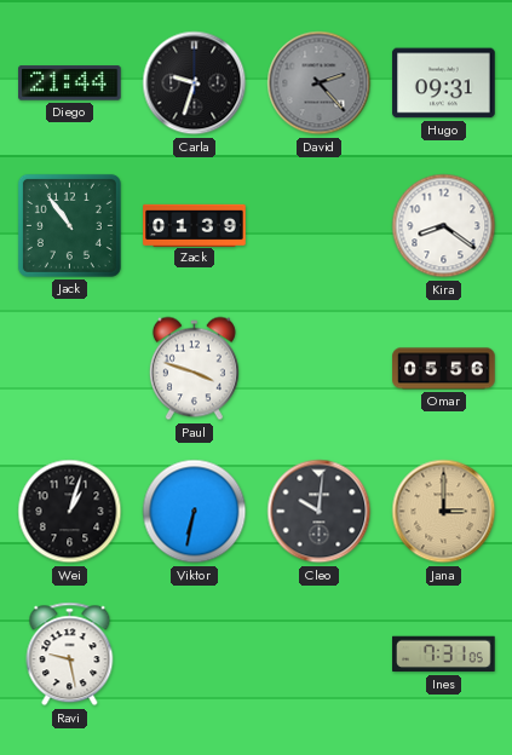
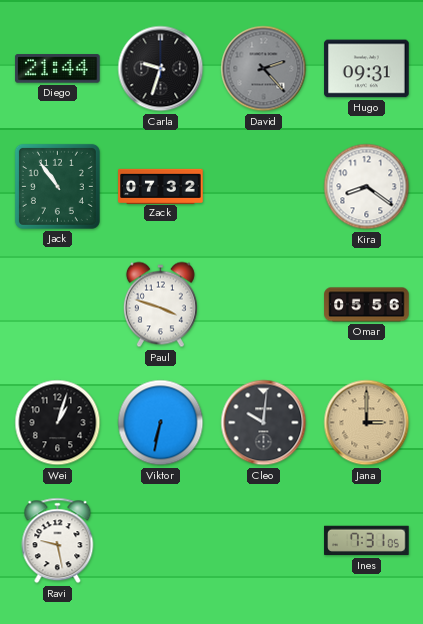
Zack: 01:39 -> 07:32
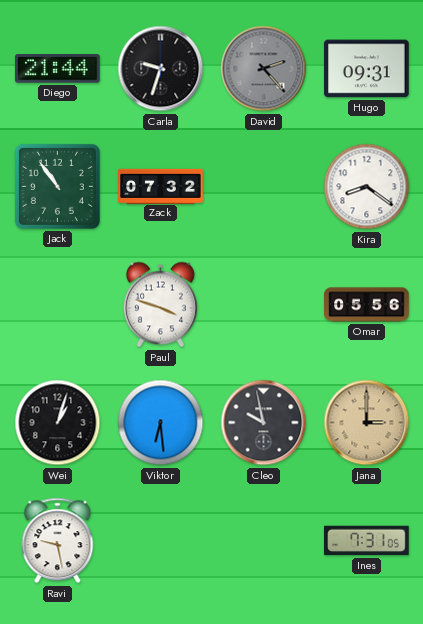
Viktor: 6:32 -> 6:29
Cleo: 10:01 -> 9:58
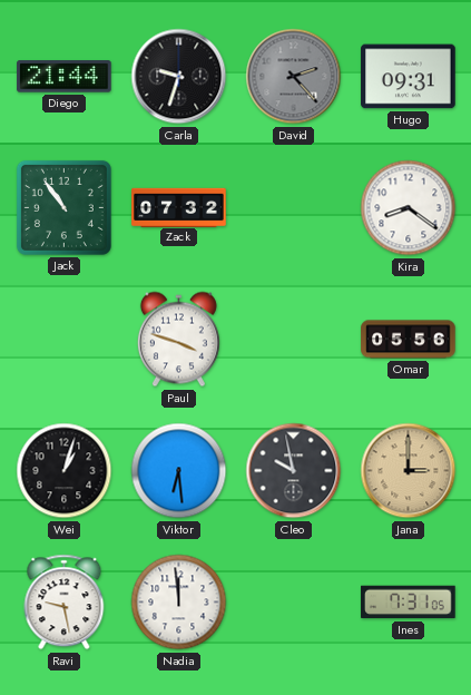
Nadia: none -> 11:59
